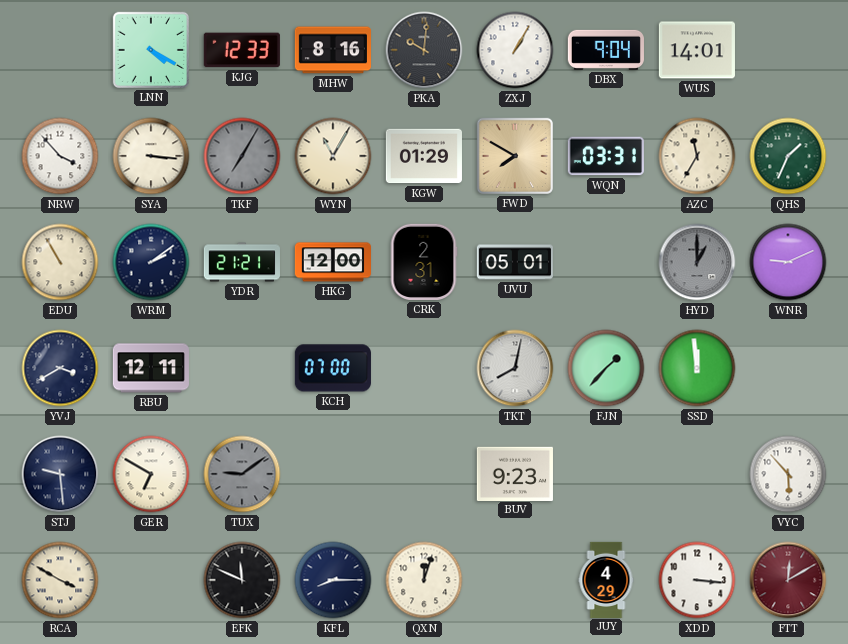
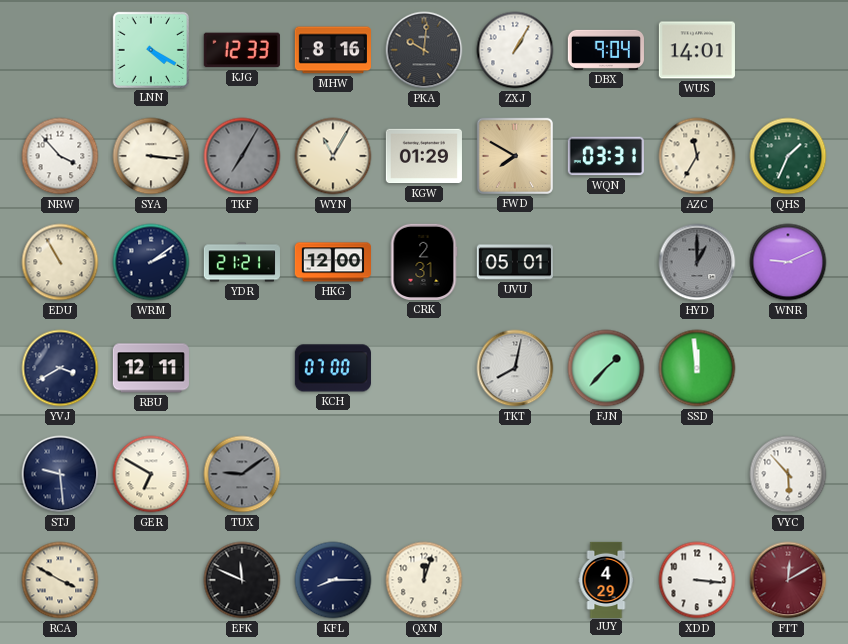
BUV: 9:23 -> none
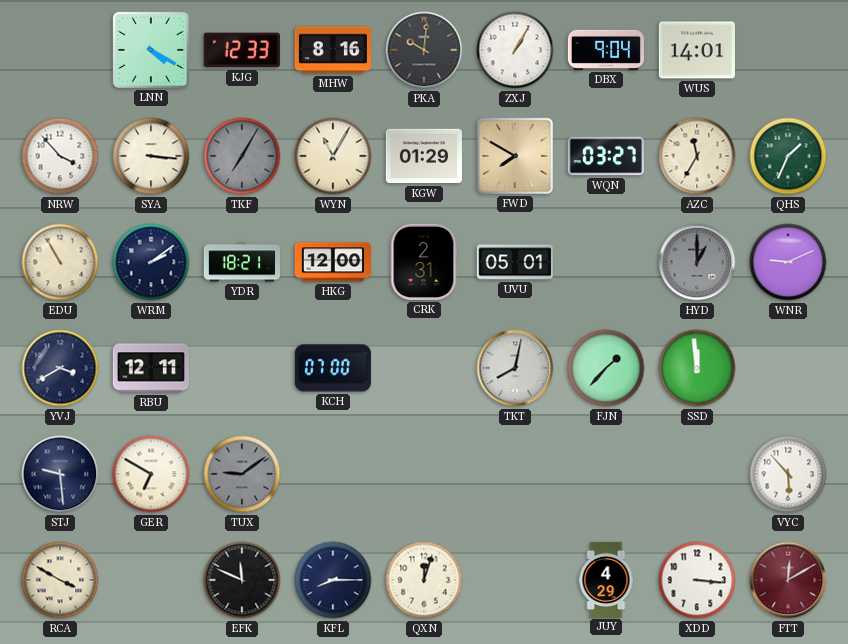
WQN: 03:31 -> 03:27
YDR: 21:21 -> 18:21
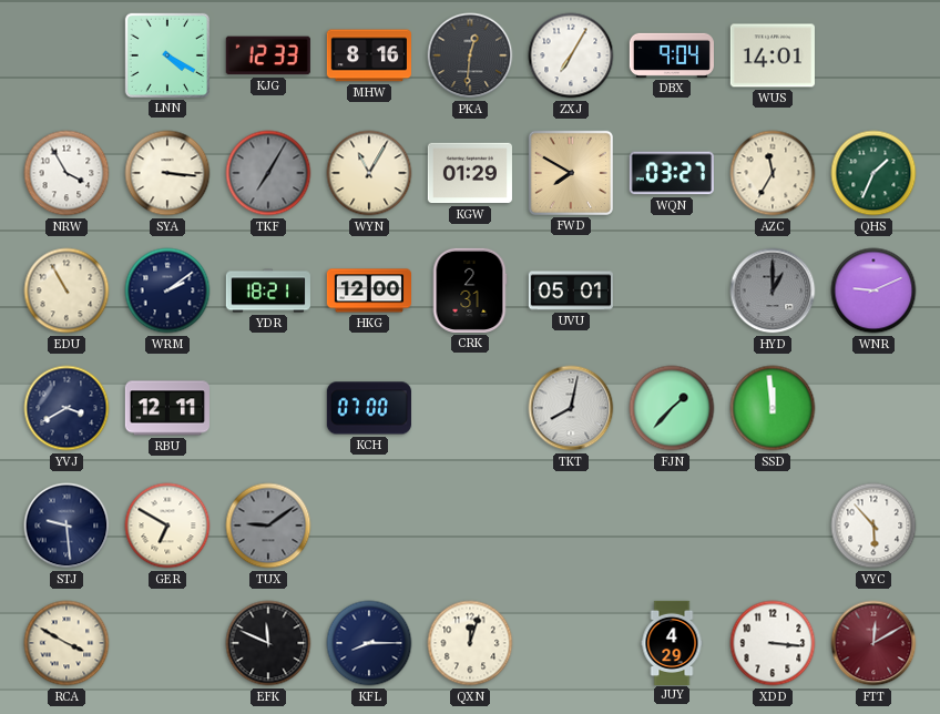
PKA: 10:01 -> 12:31
ZXJ: 1:05 -> 7:05
NRW: 3:53 -> 3:55
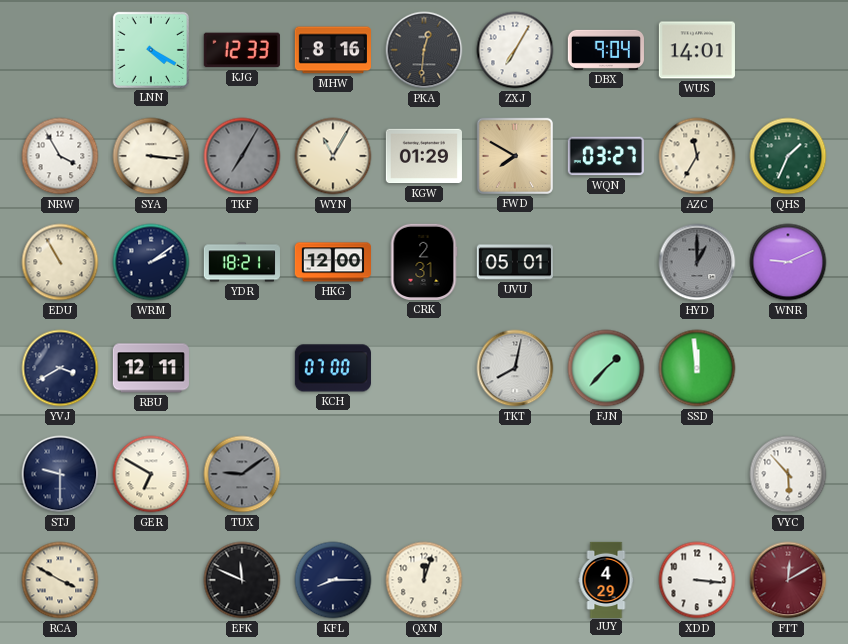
STJ: 9:29 -> 9:30
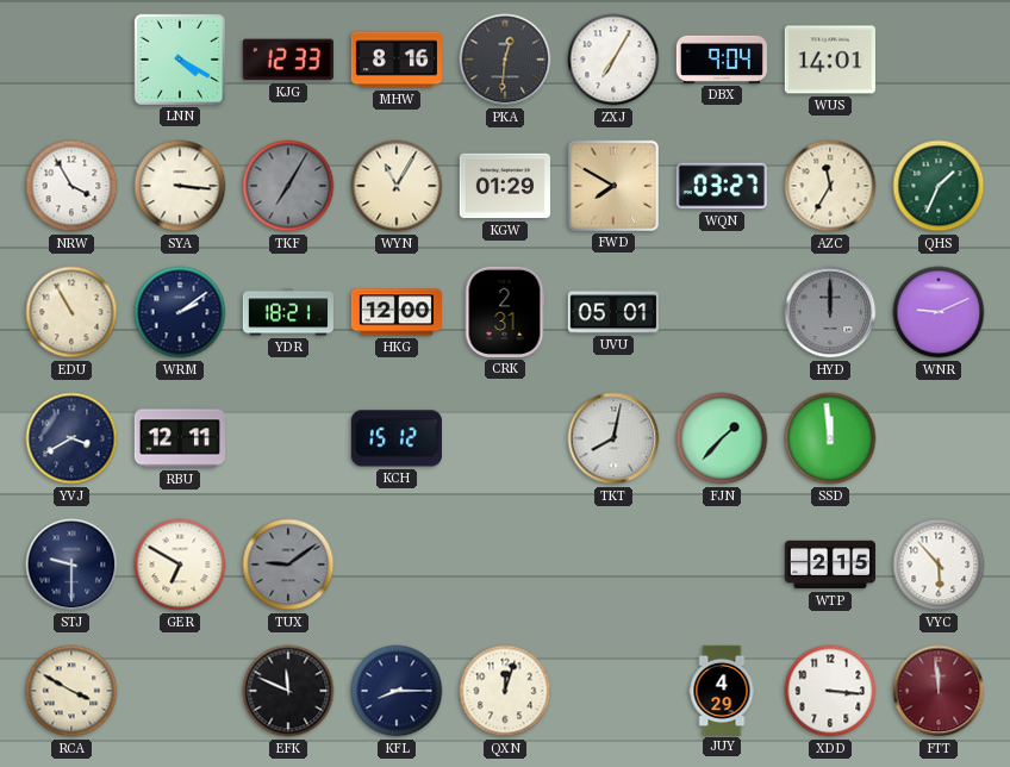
HYD: 1:00 -> 12:00
KCH: 07:00 -> 15:12
WTP: none -> 2:15
FTT: 12:10 -> 11:59
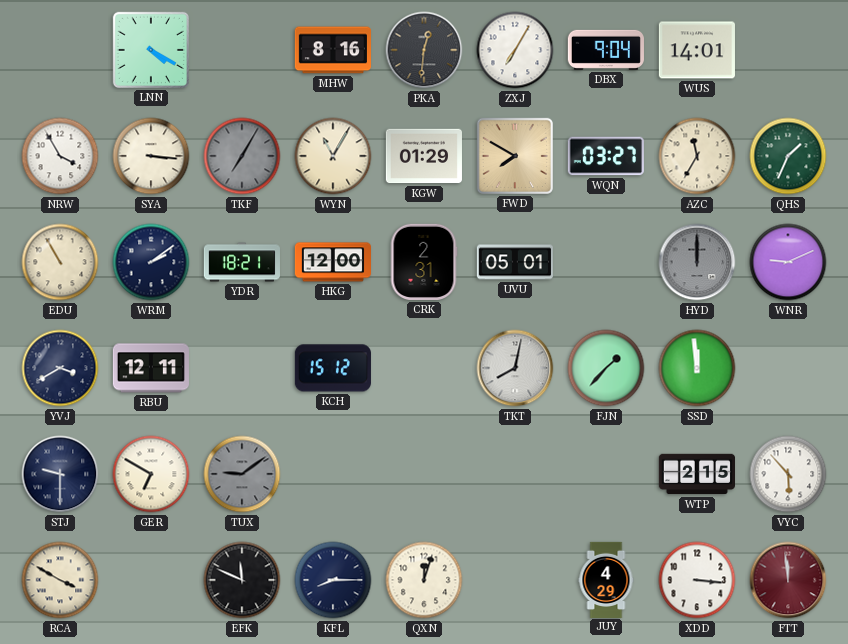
KJG: 12:33 -> none
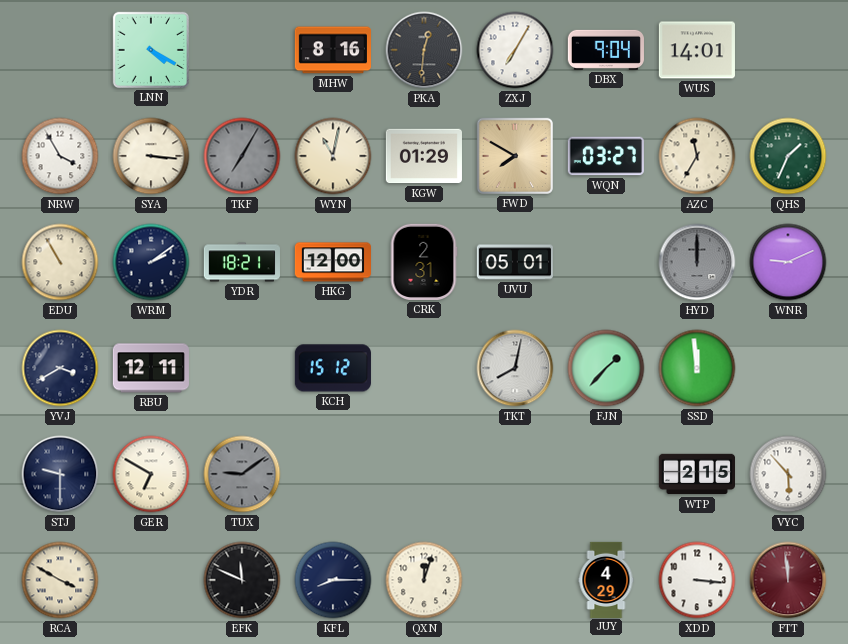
WYN: 11:05 -> 11:02
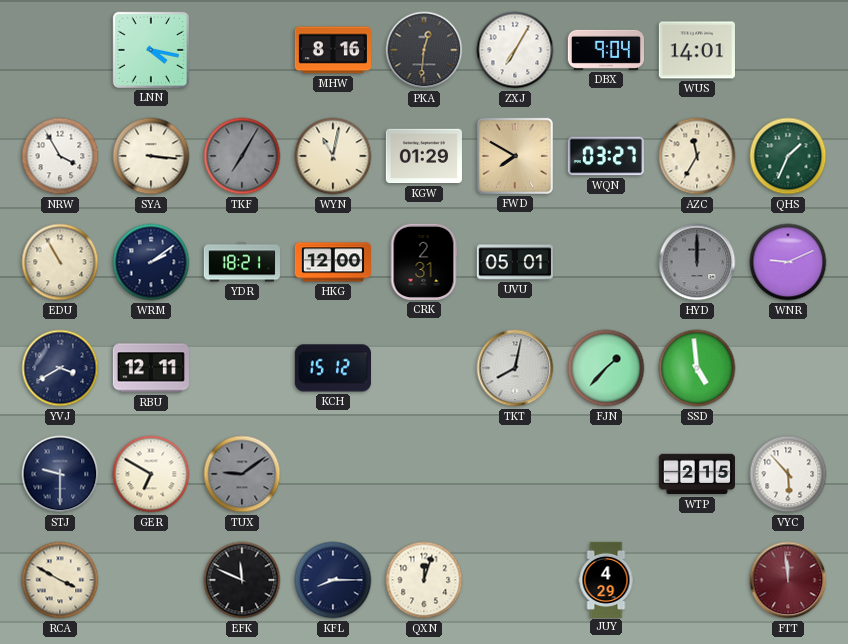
LNN: 4:20 -> 4:17
SSD: 11:59 -> 4:59
XDD: 3:16 -> none
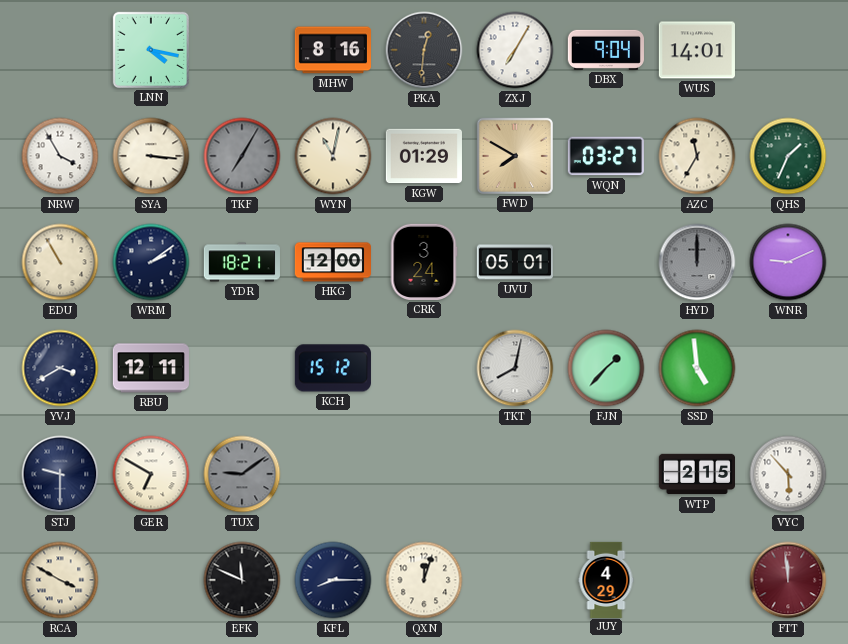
CRK: 2:31 -> 3:24
